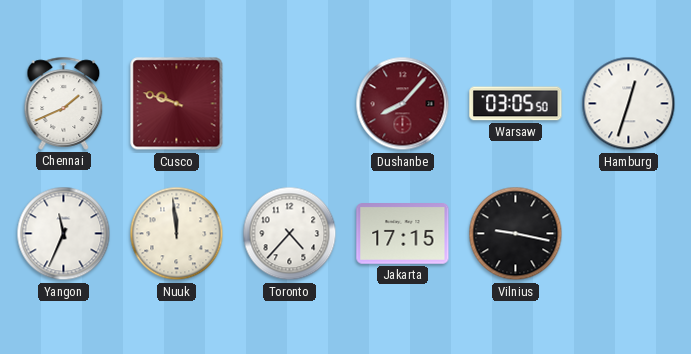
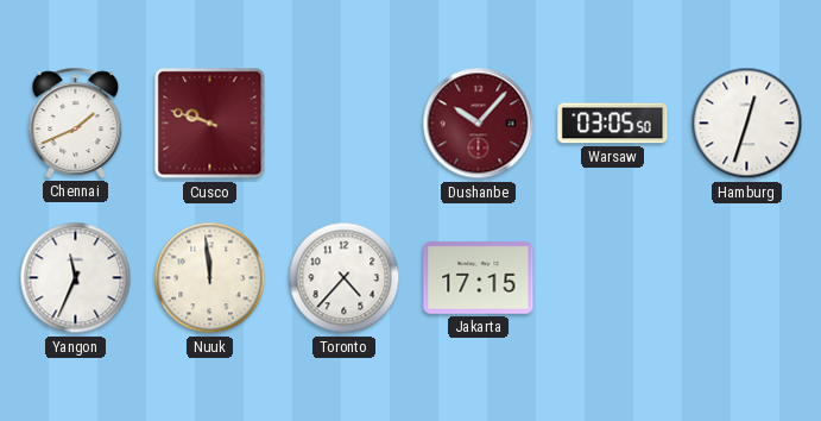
Dushanbe: 8:07 -> 10:07
Vilnius: 9:17 -> none
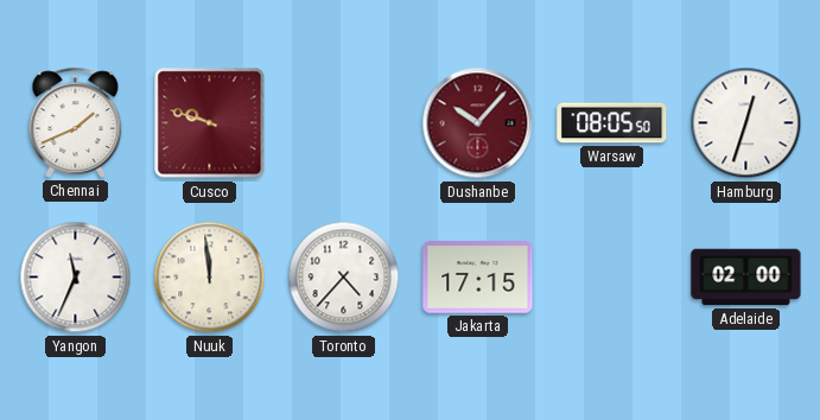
Warsaw: 03:05 -> 08:05
Adelaide: none -> 02:00
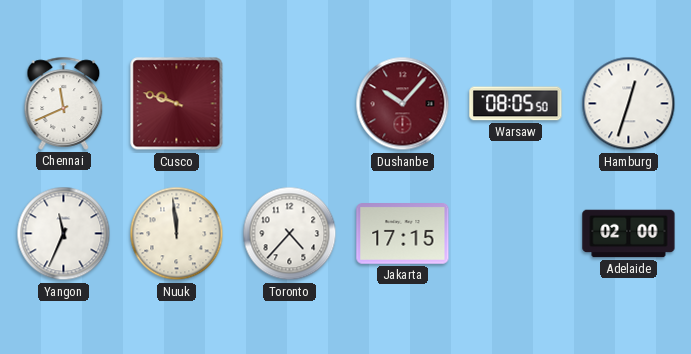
Chennai: 1:41 -> 11:41
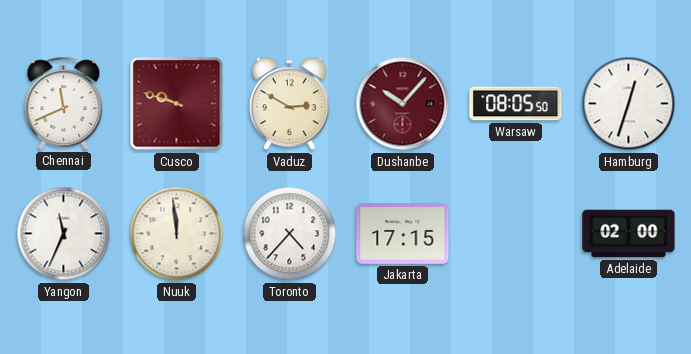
Vaduz: none -> 2:50
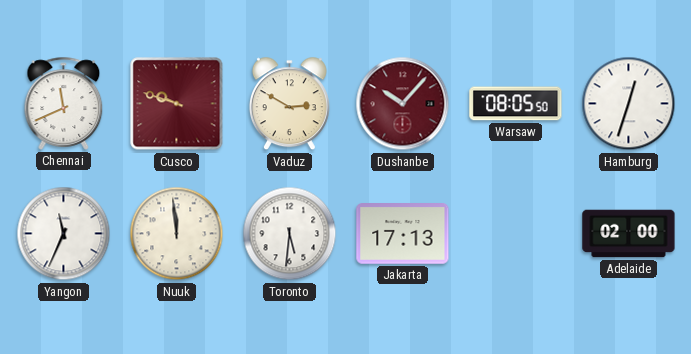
Toronto: 4:37 -> 5:31
Jakarta: 17:15 -> 17:13
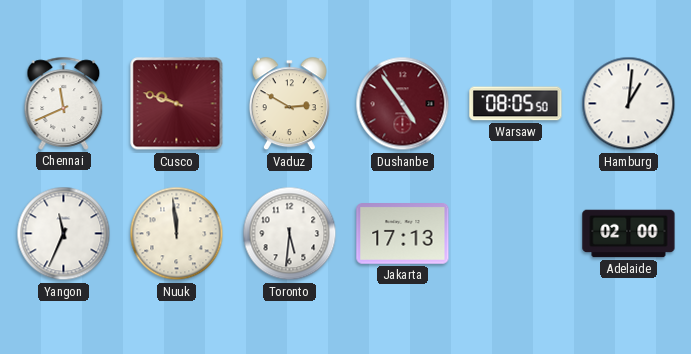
Dushanbe: 10:07 -> 4:54
Hamburg: 12:33 -> 1:01
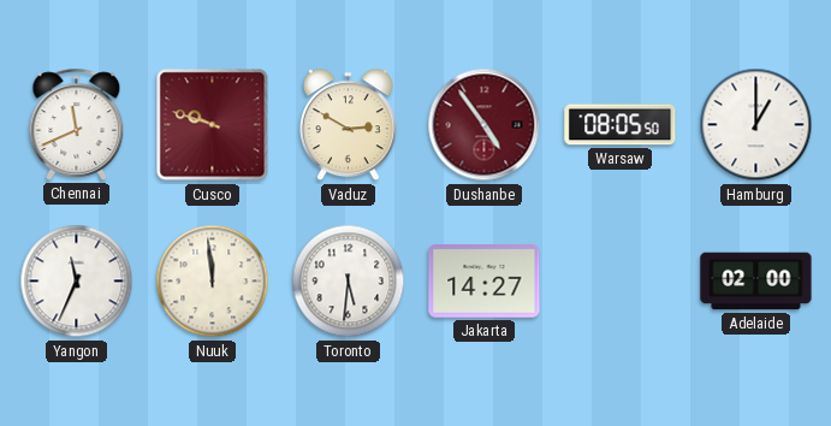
Hamburg: 1:01 -> 1:00
Jakarta: 17:13 -> 14:27
